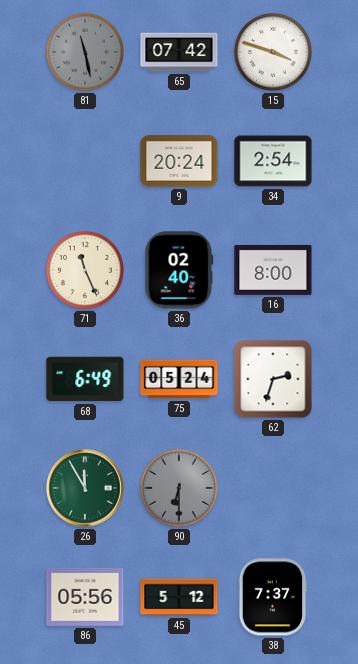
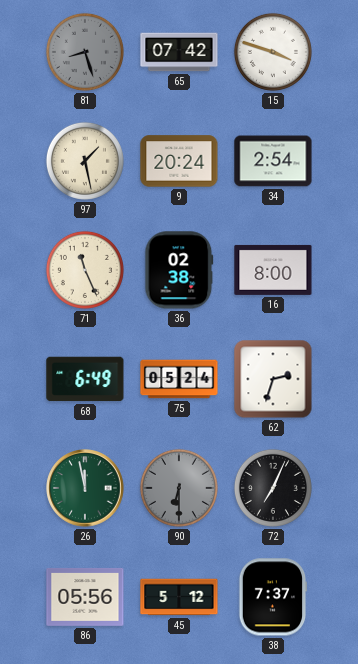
81: 11:28 -> 8:27
97: none -> 1:28
36: 02:40 -> 02:38
26: 11:55 -> 11:58
72: none -> 7:04
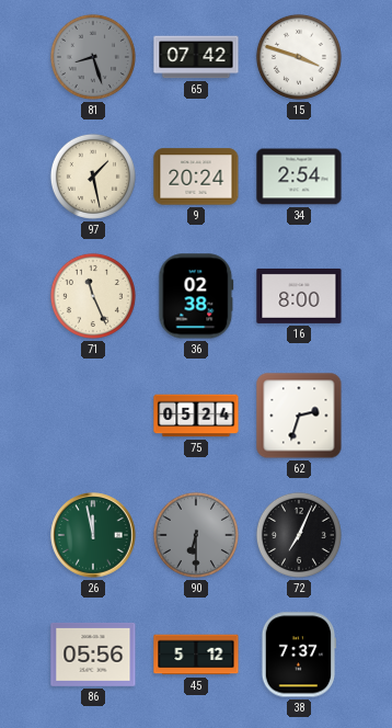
68: 6:49 -> none
